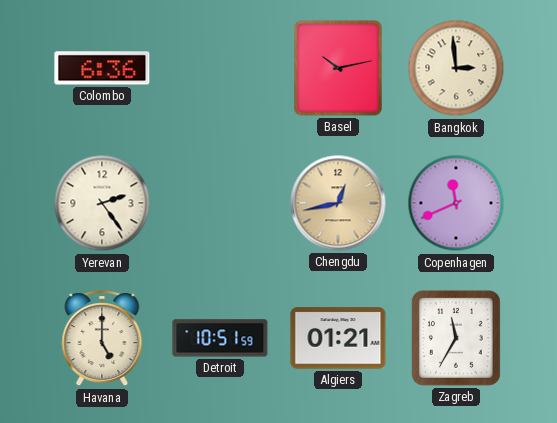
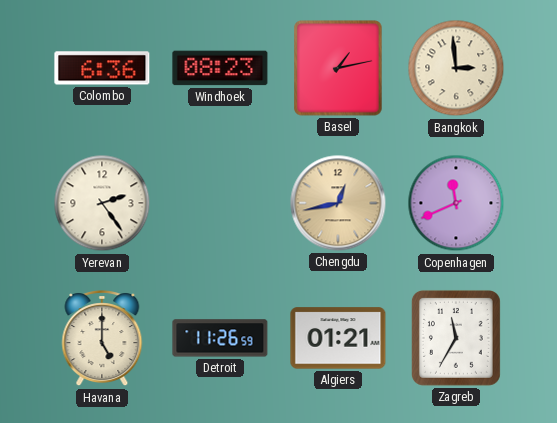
Windhoek: none -> 08:23
Basel: 10:13 -> 1:13
Detroit: 10:51 -> 11:26
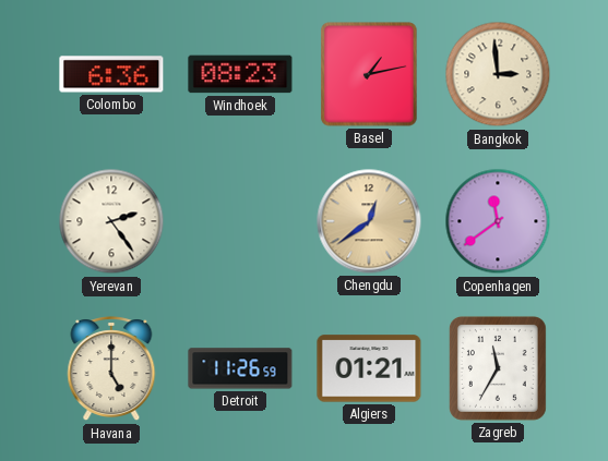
Chengdu: 12:43 -> 12:39
Copenhagen: 11:41 -> 11:39
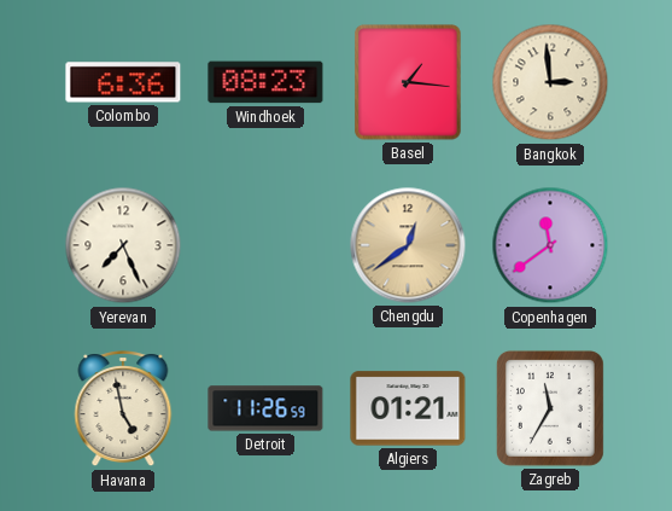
Basel: 1:13 -> 1:16
Yerevan: 2:24 -> 7:26
Havana: 5:00 -> 4:58
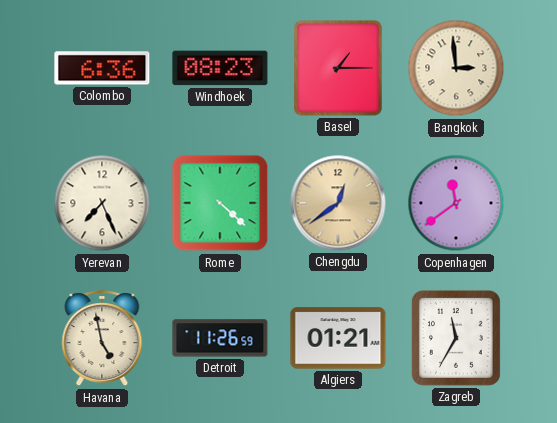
Basel: 1:16 -> 1:15
Rome: none -> 4:22
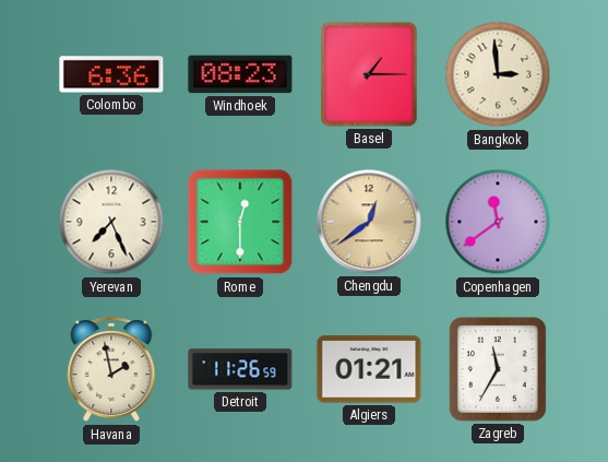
Rome: 4:22 -> 12:30
Havana: 4:58 -> 1:58
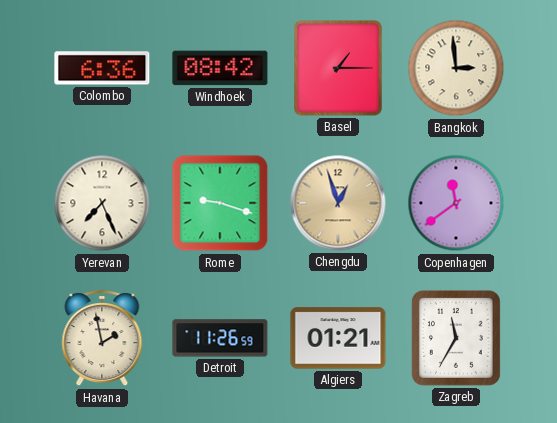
Windhoek: 08:23 -> 08:42
Rome: 12:30 -> 9:18
Chengdu: 12:39 -> 12:57
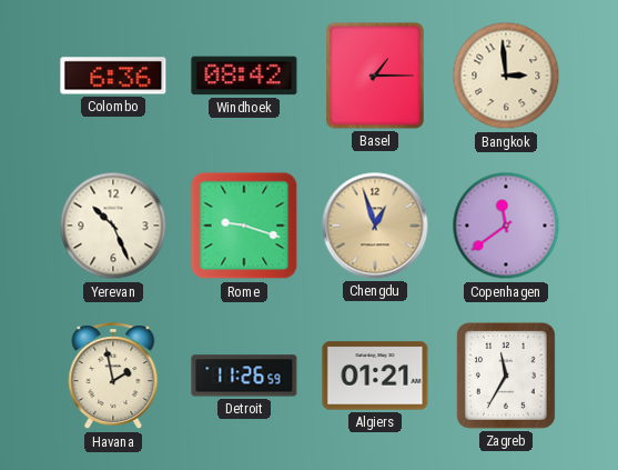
Yerevan: 7:26 -> 10:26
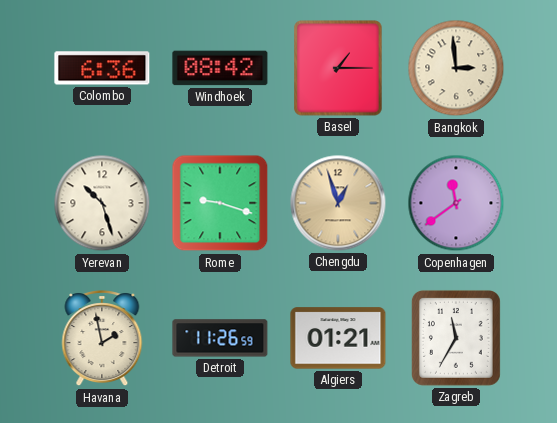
Yerevan: 10:26 -> 10:27
